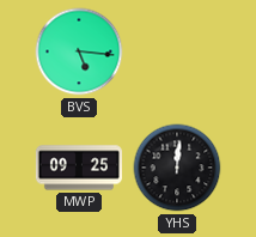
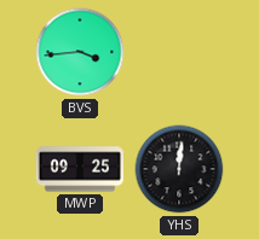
BVS: 5:16 -> 3:44
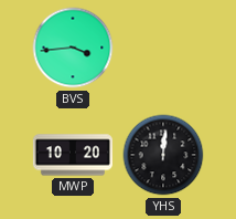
MWP: 09:25 -> 10:20
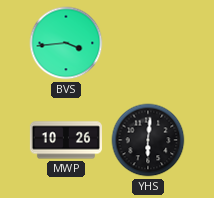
MWP: 10:20 -> 10:26
YHS: 12:01 -> 6:01
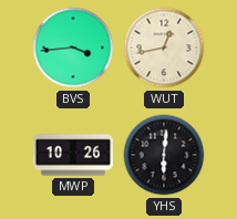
WUT: none -> 12:43
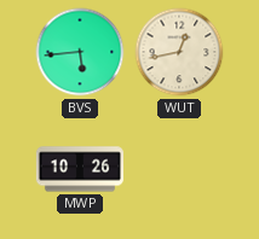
BVS: 3:44 -> 5:44
YHS: 6:01 -> none
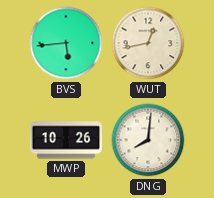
DNG: none -> 8:01
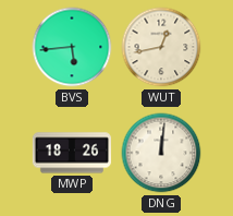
MWP: 10:26 -> 18:26
DNG: 8:01 -> 12:01
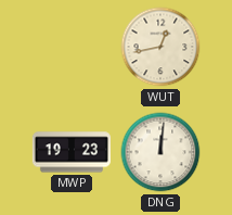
BVS: 5:44 -> none
MWP: 18:26 -> 19:23
